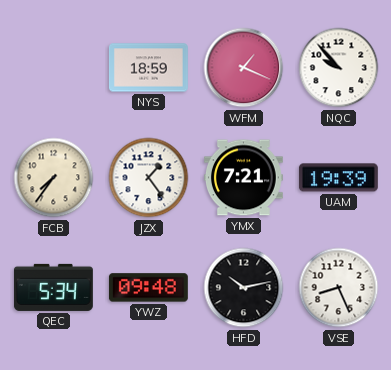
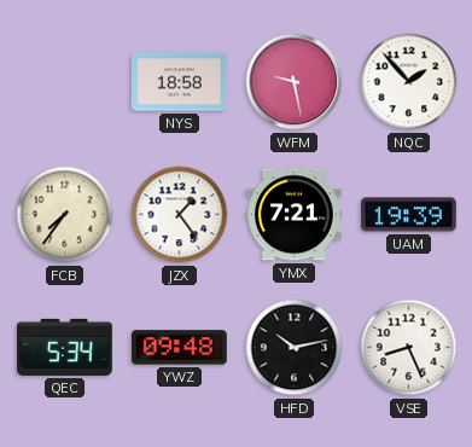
NYS: 18:59 -> 18:58
WFM: 1:19 -> 9:28
NQC: 9:53 -> 1:53
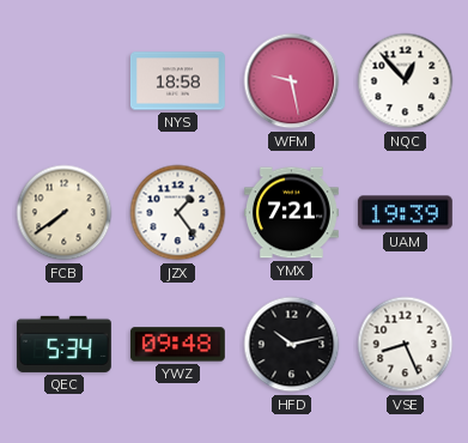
NQC: 1:53 -> 12:53
FCB: 7:36 -> 7:39
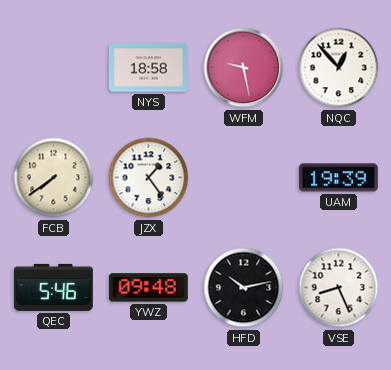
YMX: 7:21 -> none
QEC: 5:34 -> 5:46
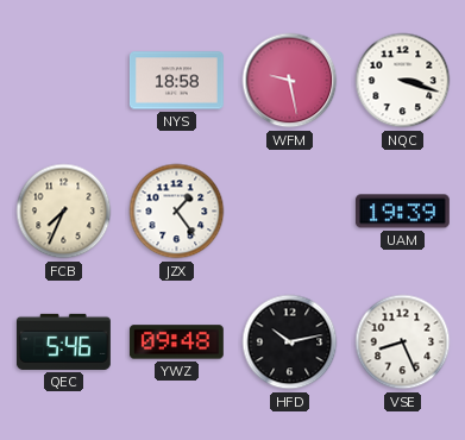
NQC: 12:53 -> 3:18
FCB: 7:39 -> 7:34
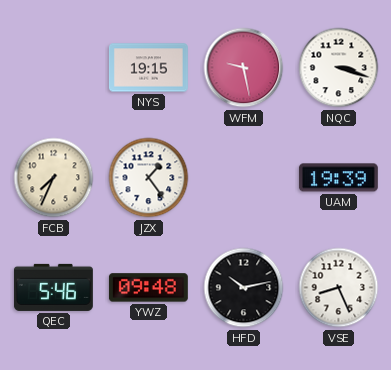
NYS: 18:58 -> 19:15
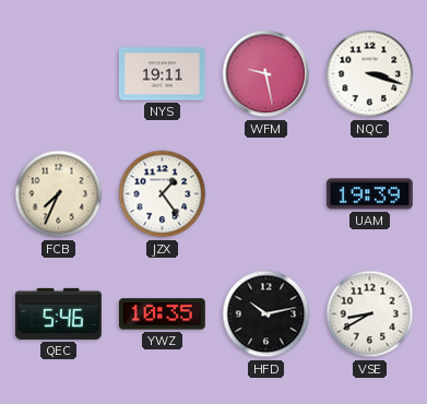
NYS: 19:15 -> 19:11
YWZ: 09:48 -> 10:35
VSE: 8:26 -> 8:40
